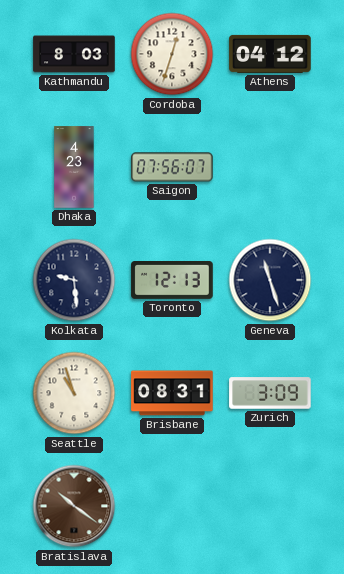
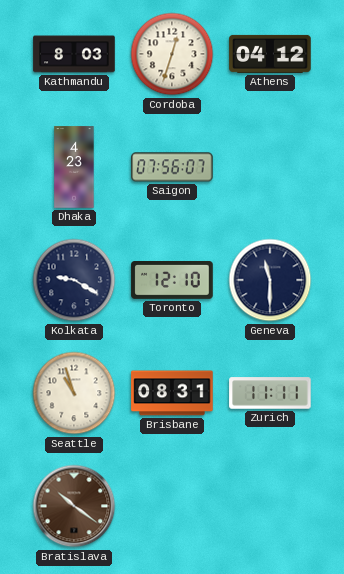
Kolkata: 9:29 -> 9:20
Toronto: 12:13 -> 12:10
Geneva: 11:27 -> 11:30
Zurich: 3:09 -> 11:11
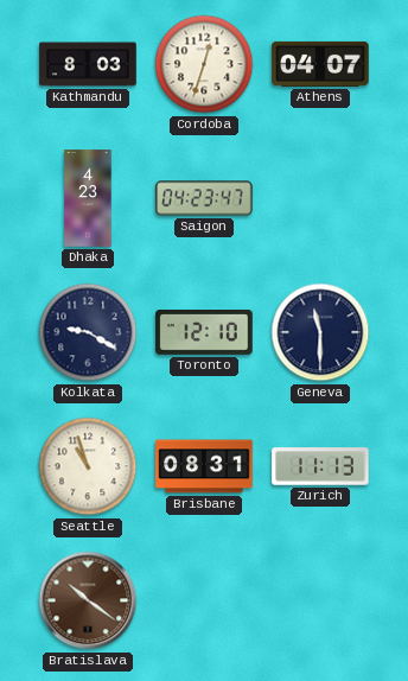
Athens: 04:12 -> 04:07
Saigon: 07:56 -> 04:23
Zurich: 11:11 -> 11:13
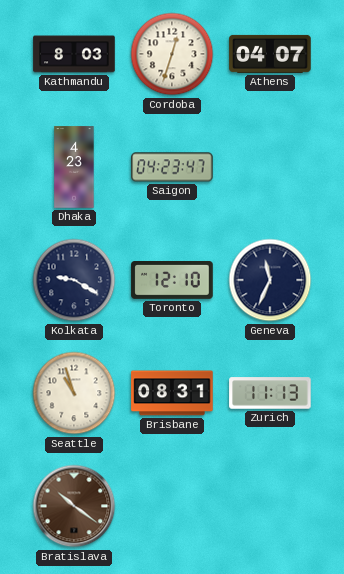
Geneva: 11:30 -> 11:34
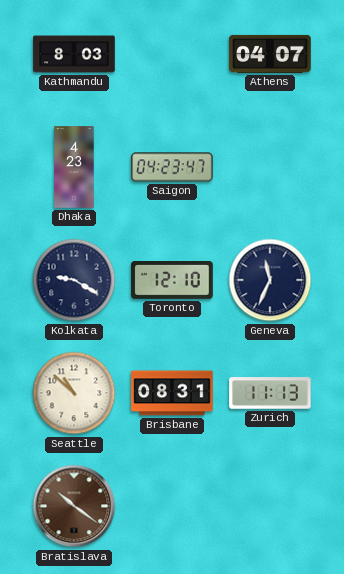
Cordoba: 12:33 -> none
Seattle: 10:57 -> 10:52
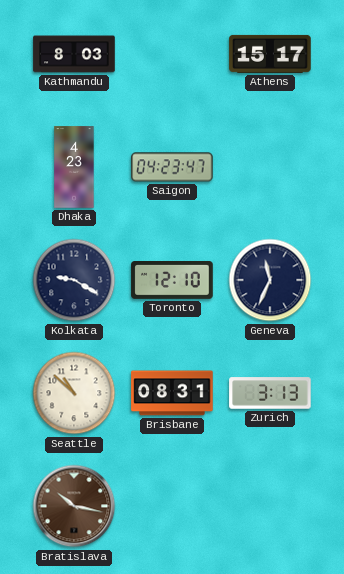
Athens: 04:07 -> 15:17
Zurich: 11:13 -> 3:13
Bratislava: 10:21 -> 10:17
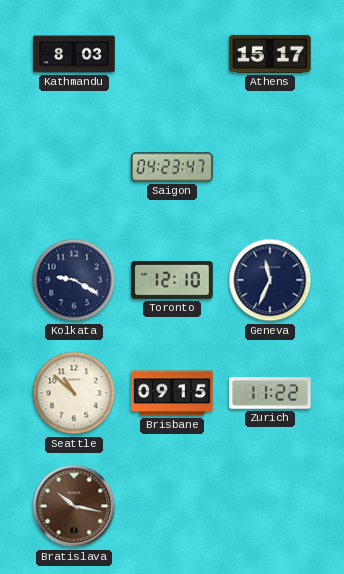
Dhaka: 4:23 -> none
Brisbane: 08:31 -> 09:15
Zurich: 3:13 -> 11:22
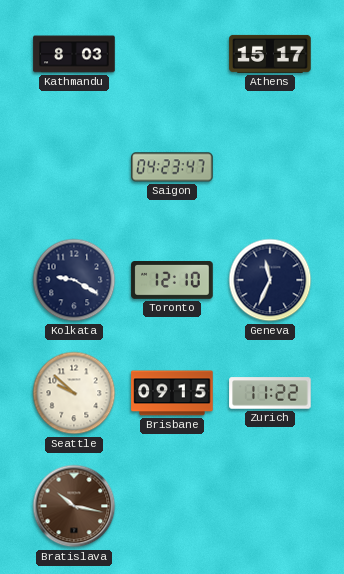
Seattle: 10:52 -> 9:52
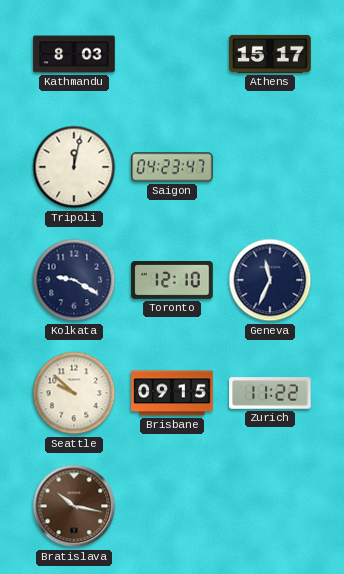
Tripoli: none -> 12:02
